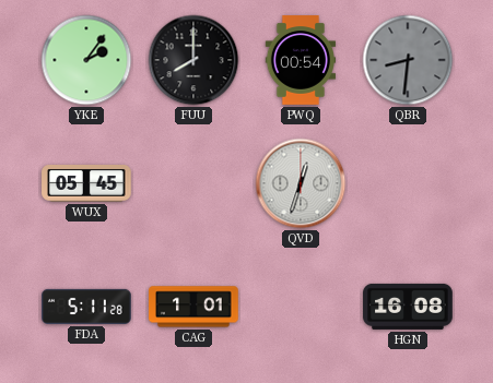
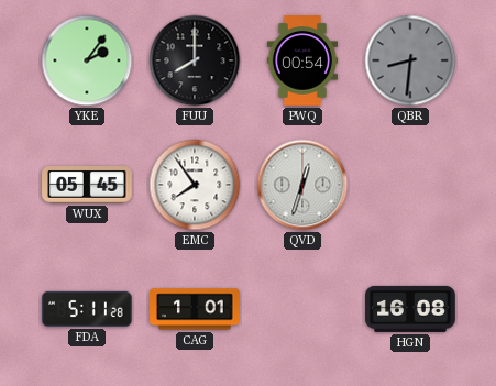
EMC: none -> 7:54
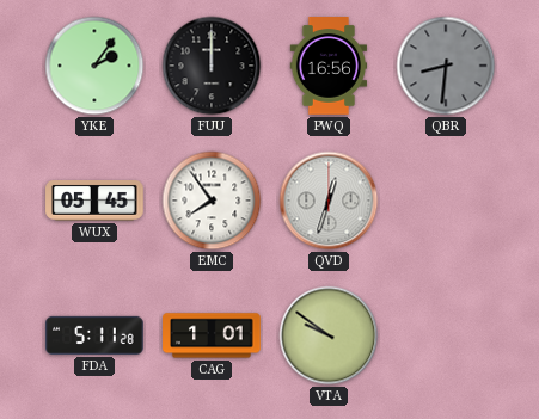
FUU: 8:00 -> 12:00
PWQ: 00:54 -> 16:56
VTA: none -> 9:51
HGN: 16:08 -> none
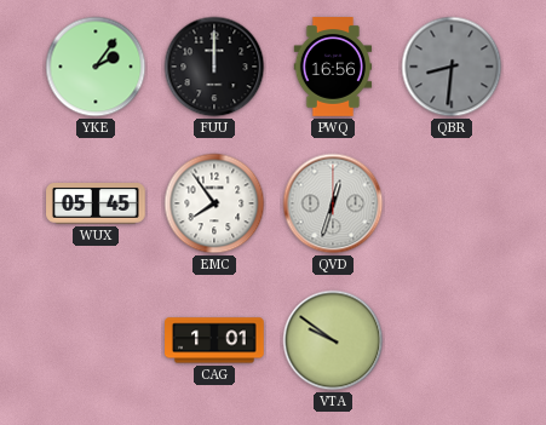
FDA: 5:11 -> none
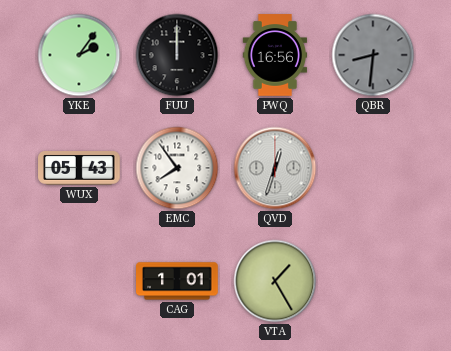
WUX: 05:45 -> 05:43
VTA: 9:51 -> 1:25
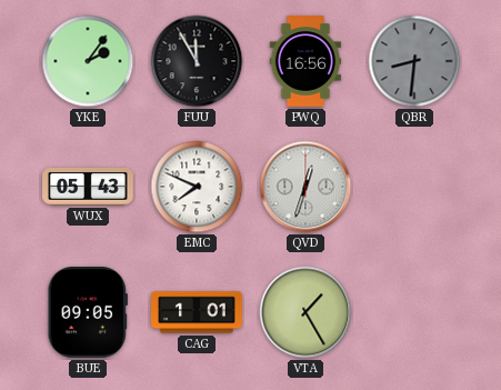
FUU: 12:00 -> 11:55
EMC: 7:54 -> 7:49
BUE: none -> 09:05
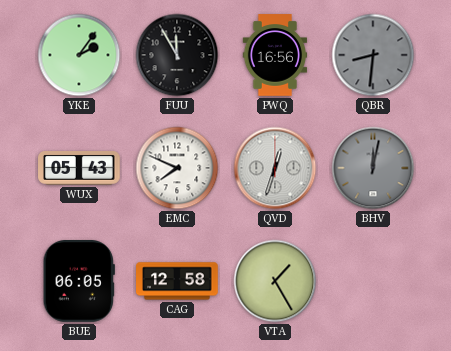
BHV: none -> 12:02
BUE: 09:05 -> 06:05
CAG: 1:01 -> 12:58
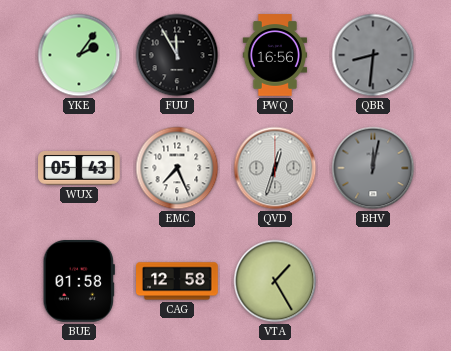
EMC: 7:49 -> 7:26
BUE: 06:05 -> 01:58
